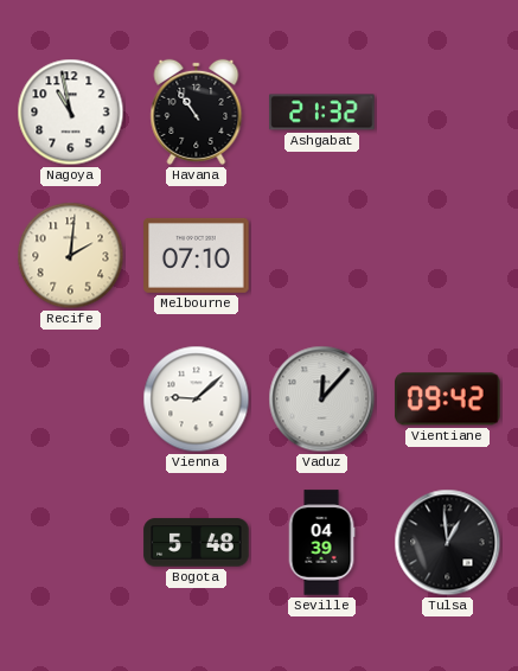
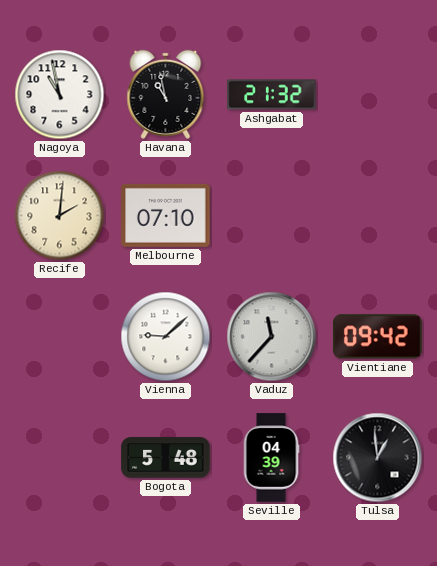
Havana: 10:54 -> 10:58
Vaduz: 12:07 -> 11:37
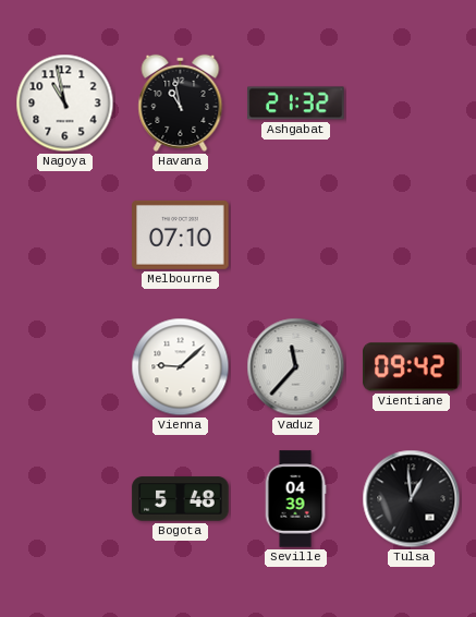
Recife: 2:01 -> none
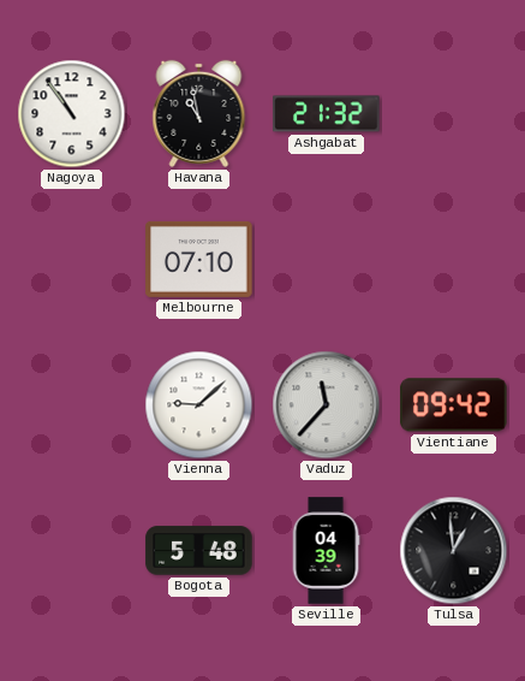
Nagoya: 10:58 -> 10:54
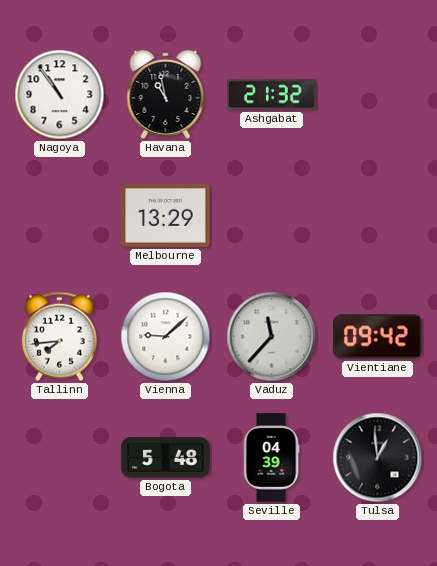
Melbourne: 07:10 -> 13:29
Tallinn: none -> 7:44
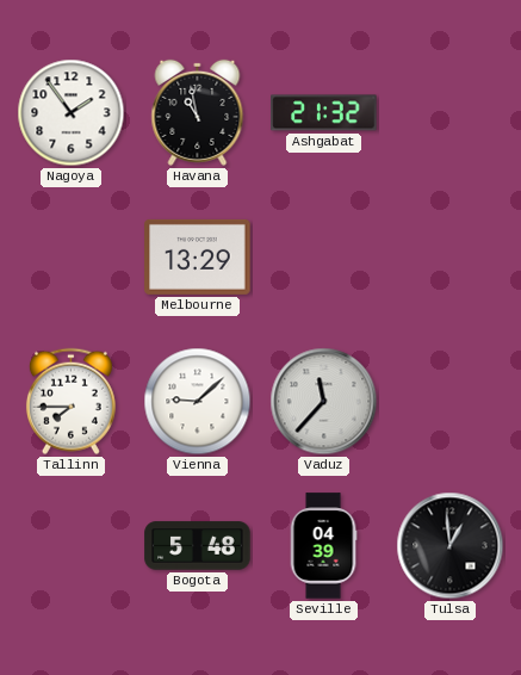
Nagoya: 10:54 -> 1:54
Tallinn: 7:44 -> 7:45
Vientiane: 09:42 -> none
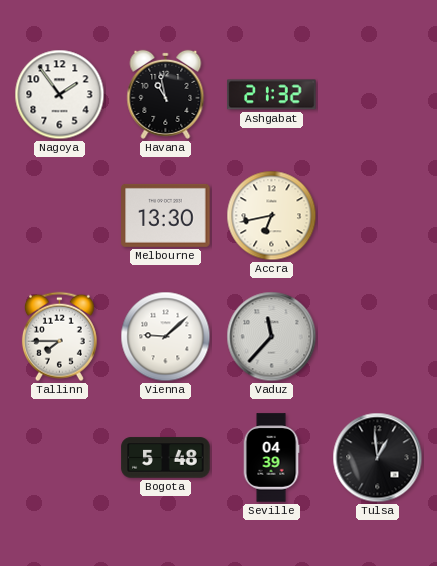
Melbourne: 13:29 -> 13:30
Accra: none -> 6:43
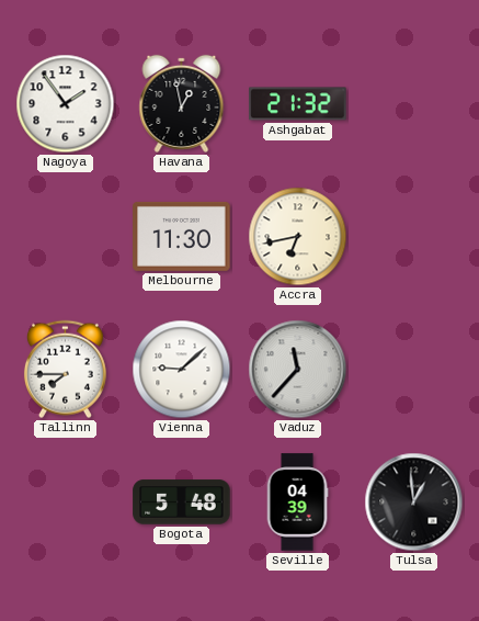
Havana: 10:58 -> 12:58
Melbourne: 13:30 -> 11:30
